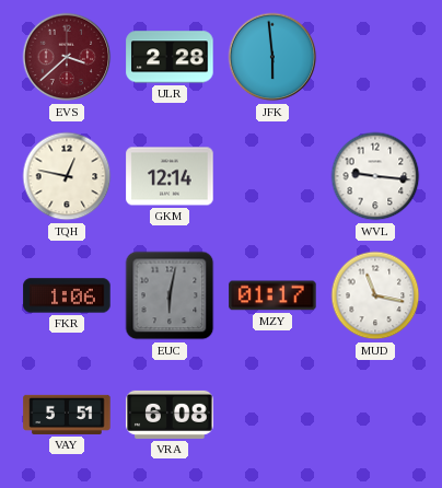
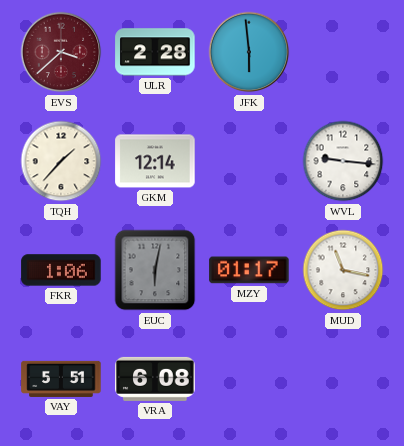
TQH: 12:47 -> 1:37
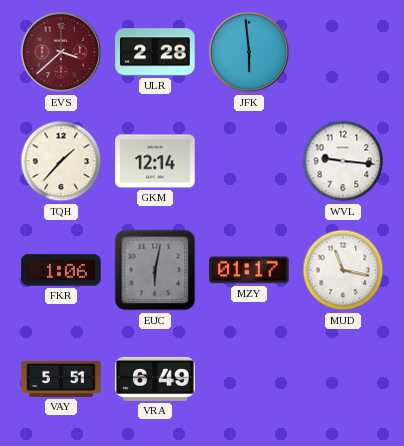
VRA: 6:08 -> 6:49
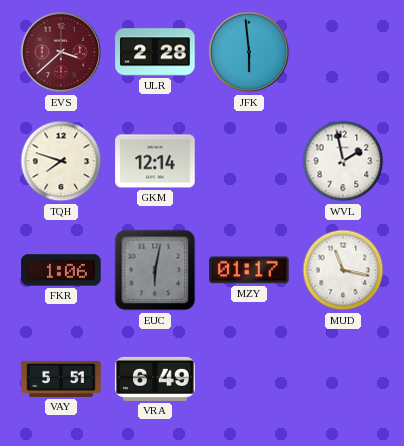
TQH: 1:37 -> 7:48
WVL: 9:16 -> 1:58
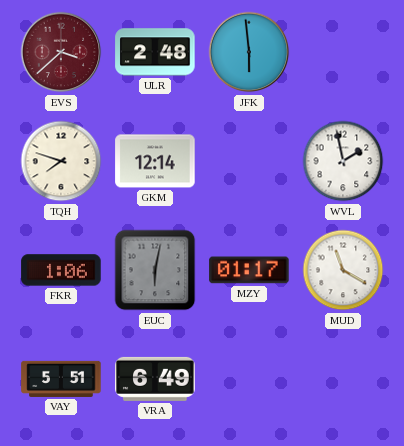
ULR: 2:28 -> 2:48
MUD: 11:17 -> 11:20
